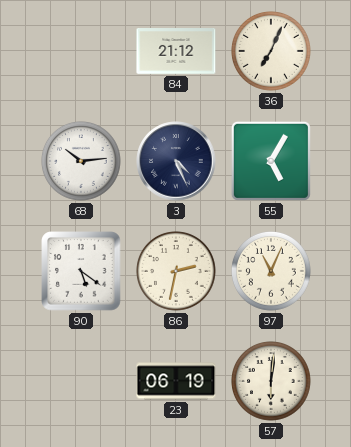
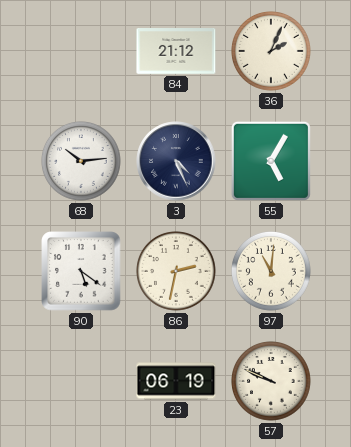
36: 7:04 -> 2:04
97: 11:04 -> 11:01
57: 6:01 -> 9:49
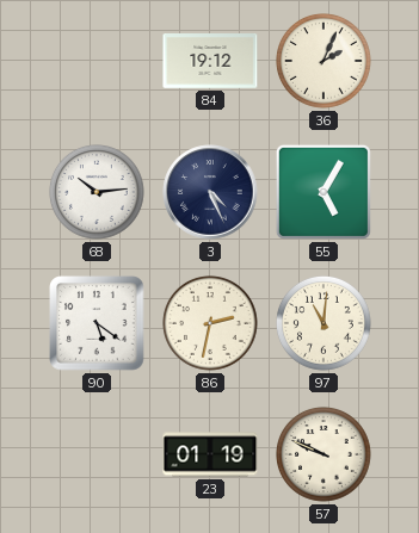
84: 21:12 -> 19:12
23: 06:19 -> 01:19
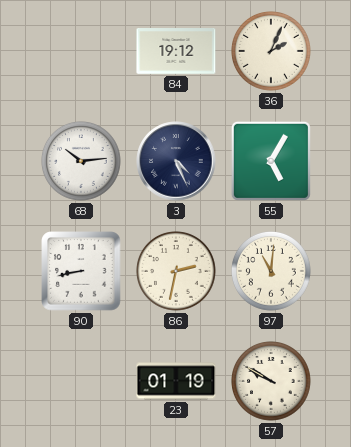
90: 5:21 -> 8:43
57: 9:49 -> 9:50
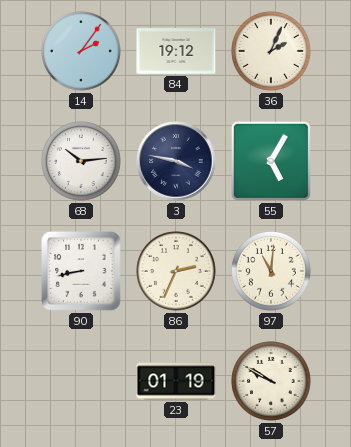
14: none -> 2:06
3: 4:26 -> 3:47
86: 2:32 -> 2:34
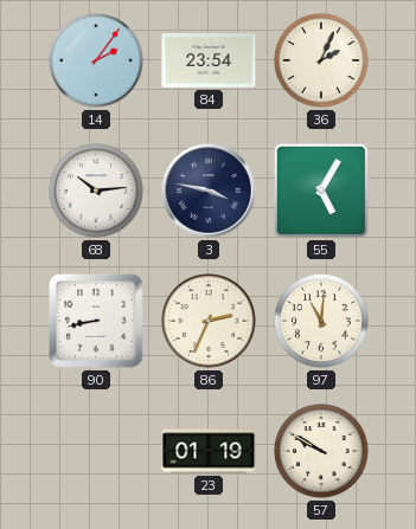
84: 19:12 -> 23:54
